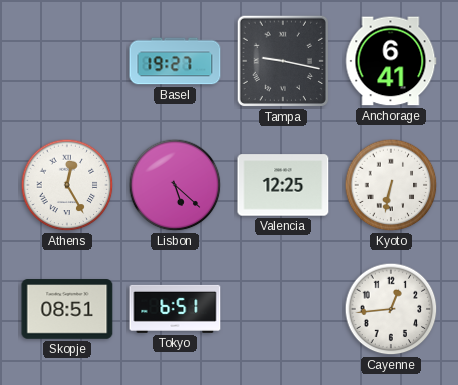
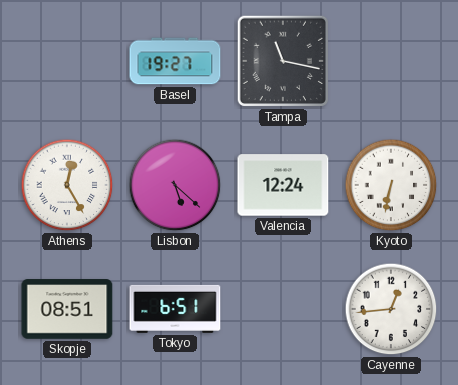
Tampa: 9:17 -> 11:17
Anchorage: 6:41 -> none
Valencia: 12:25 -> 12:24
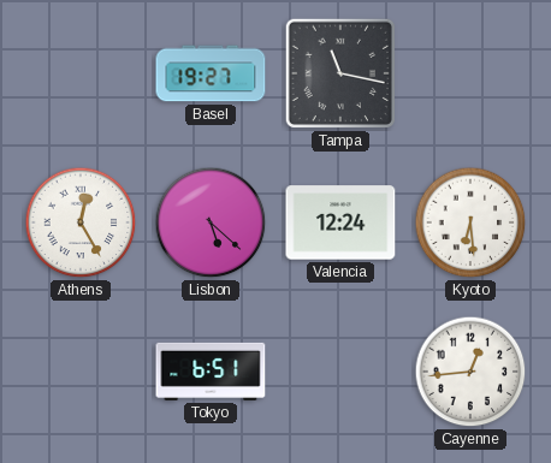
Kyoto: 6:32 -> 6:29
Skopje: 08:51 -> none
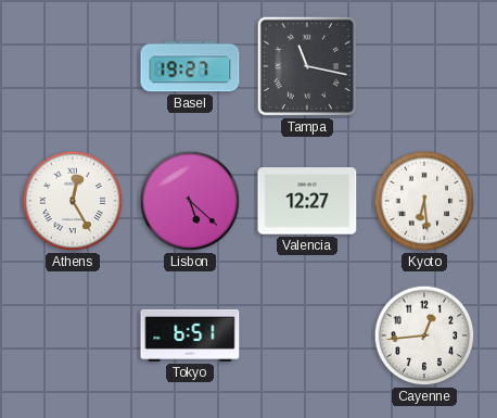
Valencia: 12:24 -> 12:27
